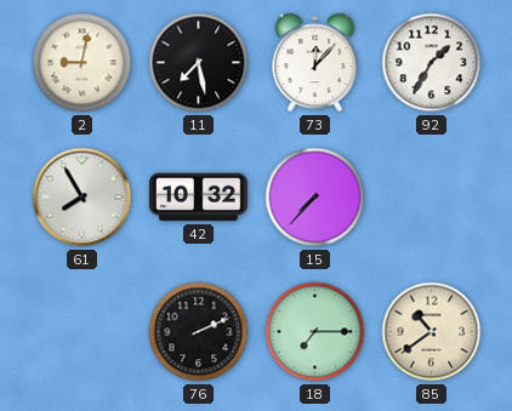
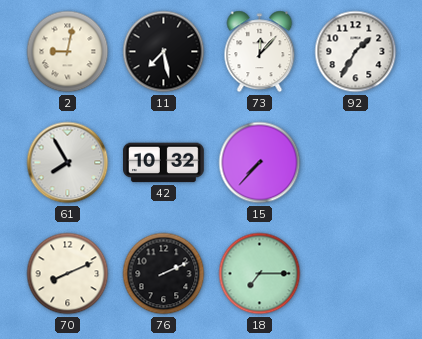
70: none -> 8:11
85: 10:39 -> none
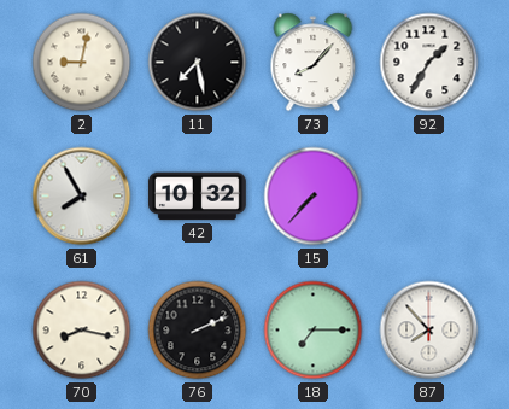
73: 12:07 -> 8:07
70: 8:11 -> 8:17
87: none -> 7:53
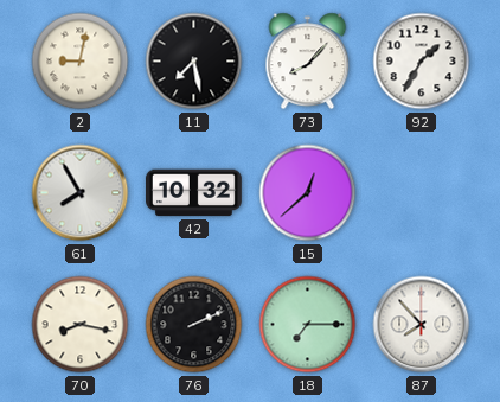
15: 7:37 -> 12:38
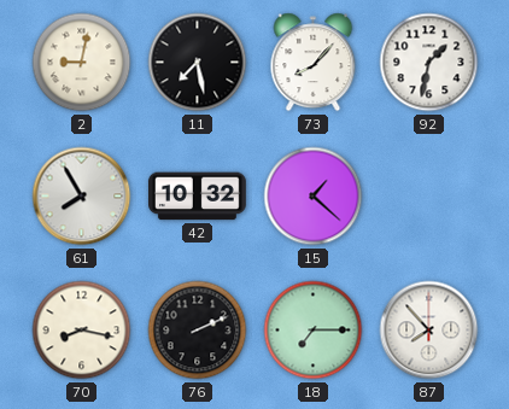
92: 1:35 -> 1:32
15: 12:38 -> 1:22
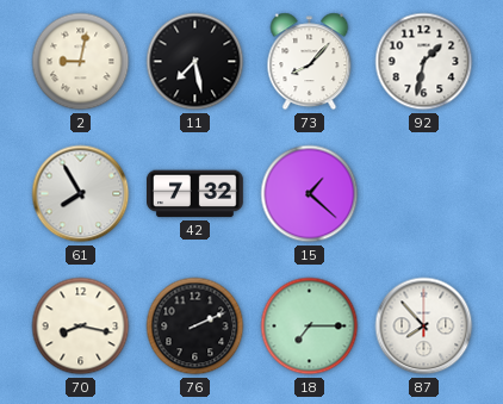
42: 10:32 -> 7:32
